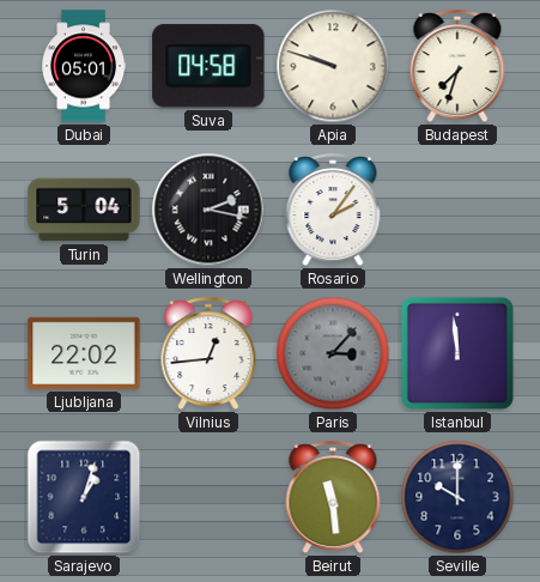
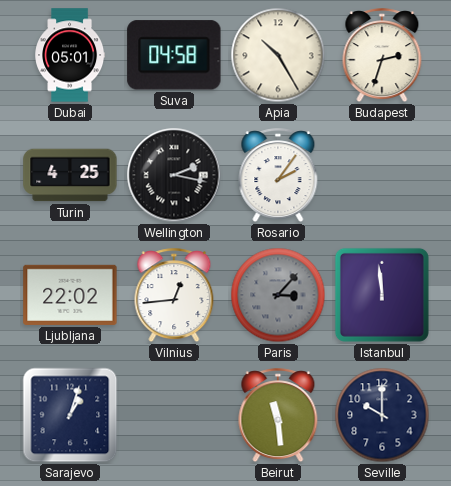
Apia: 9:48 -> 10:25
Budapest: 7:33 -> 2:33
Turin: 5:04 -> 4:25
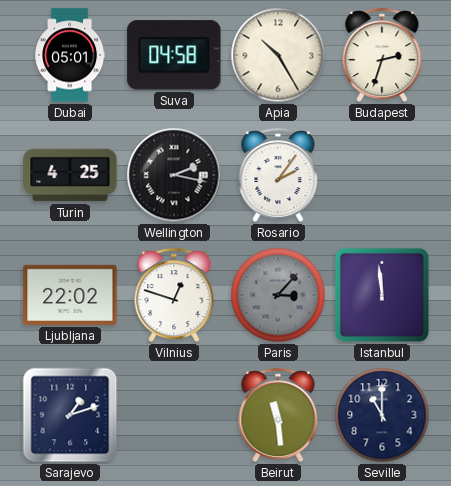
Vilnius: 12:44 -> 12:48
Sarajevo: 1:03 -> 1:12
Seville: 10:00 -> 11:00
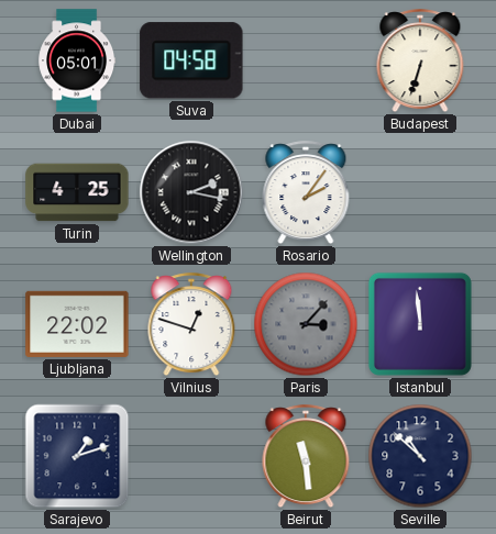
Apia: 10:25 -> none
Budapest: 2:33 -> 6:33
Seville: 11:00 -> 10:52
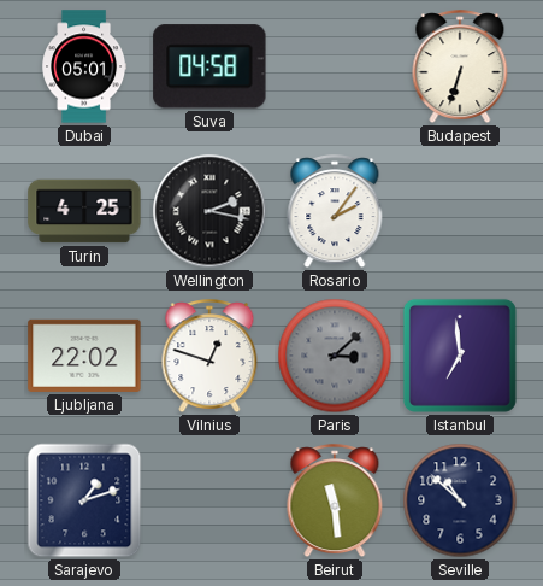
Paris: 3:07 -> 3:08
Istanbul: 11:59 -> 6:59
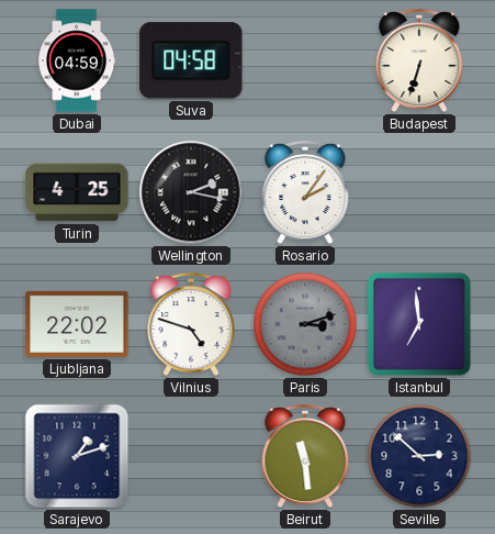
Dubai: 05:01 -> 04:59
Vilnius: 12:48 -> 4:48
Paris: 3:08 -> 3:12
Seville: 10:52 -> 2:52
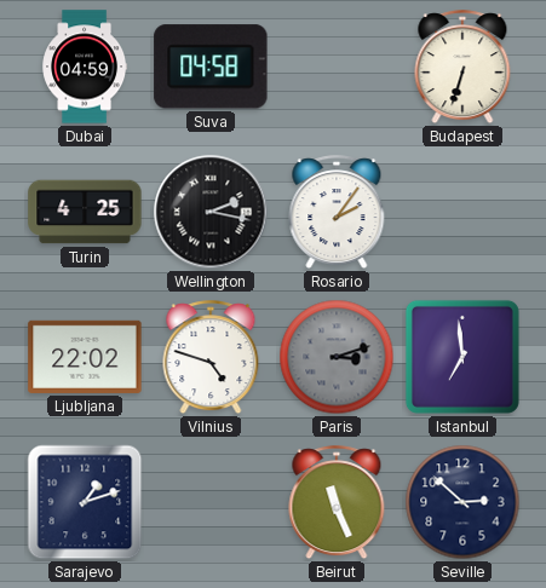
Beirut: 11:29 -> 11:26
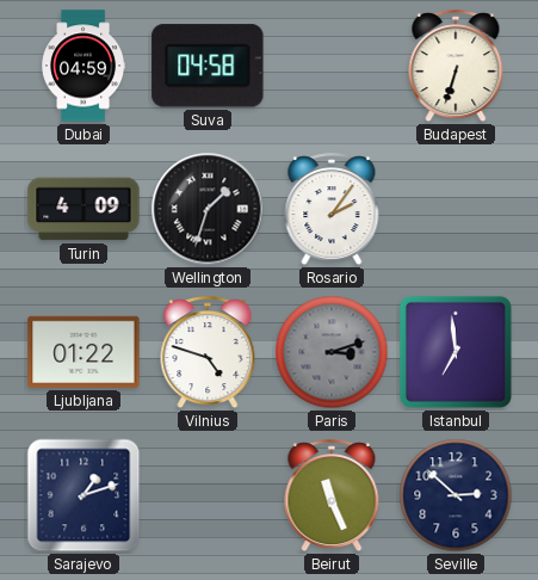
Turin: 4:25 -> 4:09
Wellington: 2:17 -> 1:33
Ljubljana: 22:02 -> 01:22
